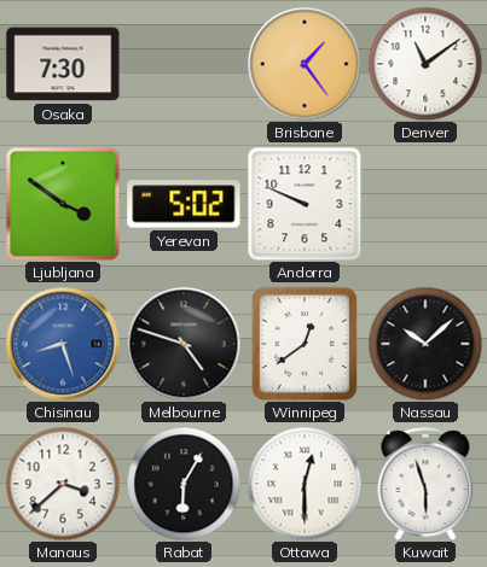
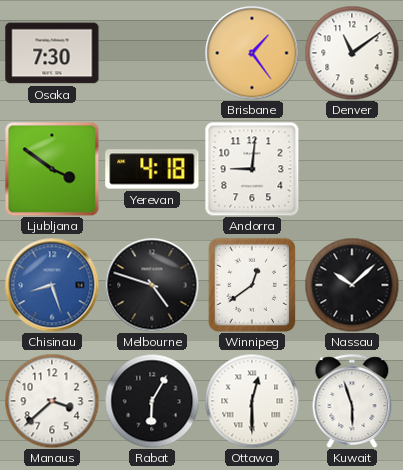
Yerevan: 5:02 -> 4:18
Andorra: 9:49 -> 9:01
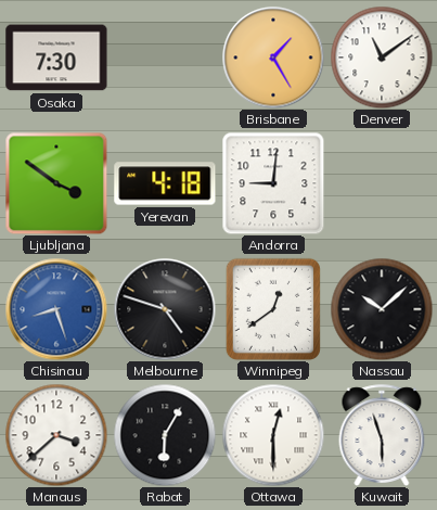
Brisbane: 1:24 -> 1:25
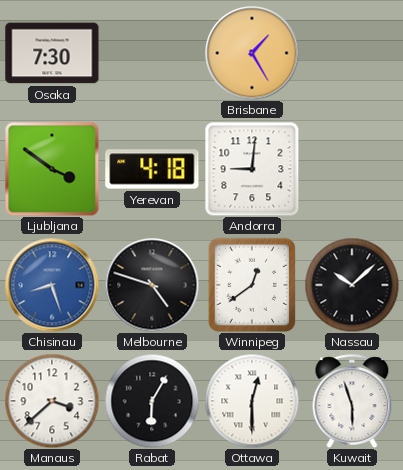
Denver: 11:09 -> none
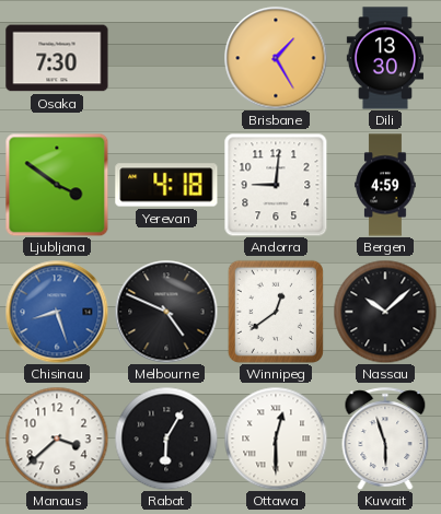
Dili: none -> 13:30
Bergen: none -> 4:59
Melbourne: 4:48 -> 4:49
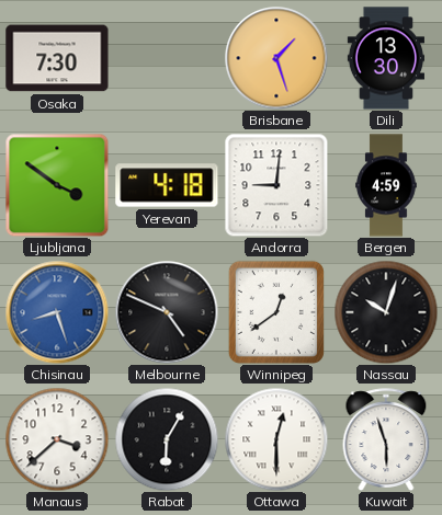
Brisbane: 1:25 -> 1:27
Nassau: 10:08 -> 10:03
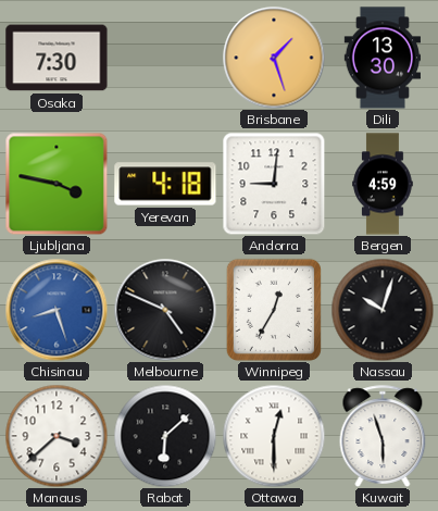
Ljubljana: 3:51 -> 3:47
Winnipeg: 12:39 -> 12:35
Rabat: 6:05 -> 6:08
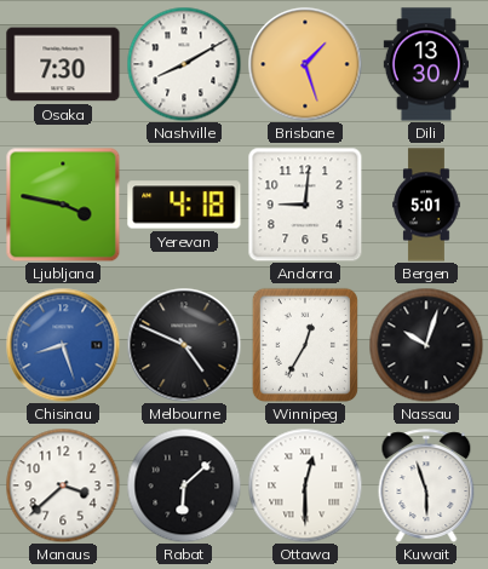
Nashville: none -> 8:10
Bergen: 4:59 -> 5:01
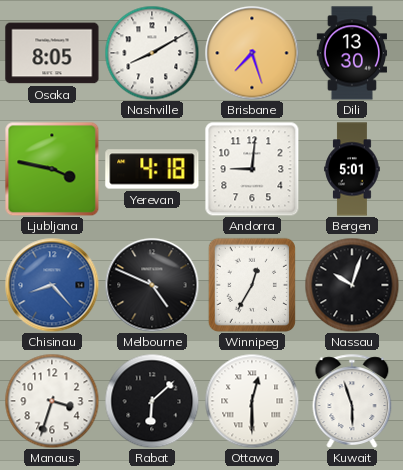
Osaka: 7:30 -> 8:05
Brisbane: 1:27 -> 7:27
Chisinau: 8:27 -> 8:23
Manaus: 3:38 -> 3:33
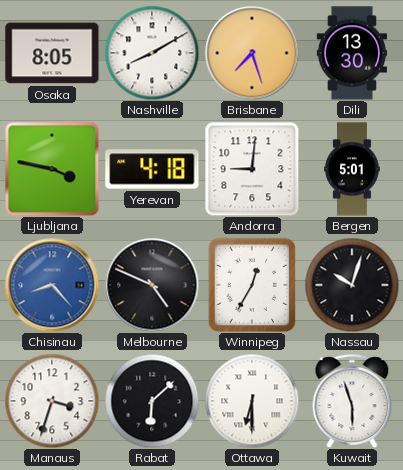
Ottawa: 12:30 -> 6:30
